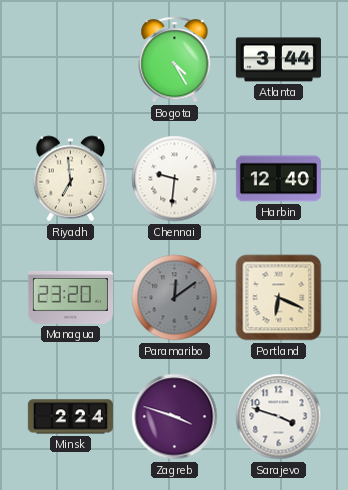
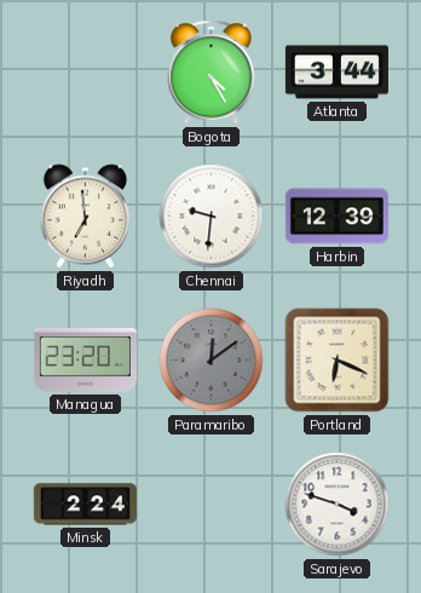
Harbin: 12:40 -> 12:39
Zagreb: 3:48 -> none
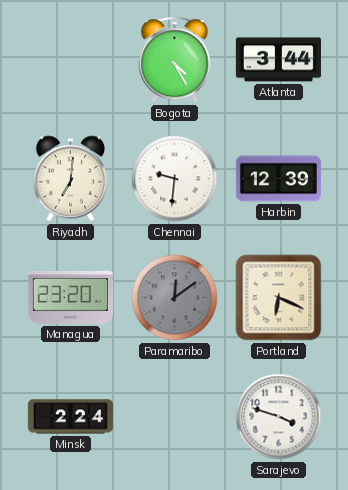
Riyadh: 6:59 -> 7:01
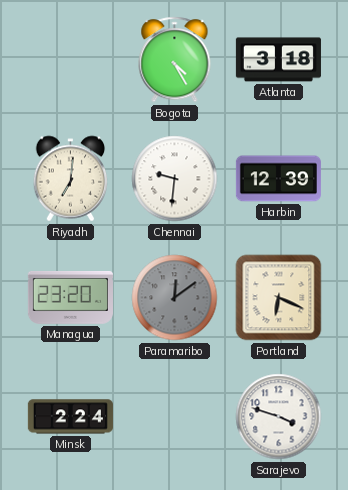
Atlanta: 3:44 -> 3:18
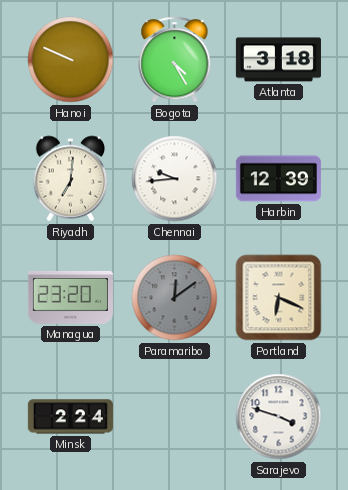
Hanoi: none -> 9:49
Chennai: 9:31 -> 9:44
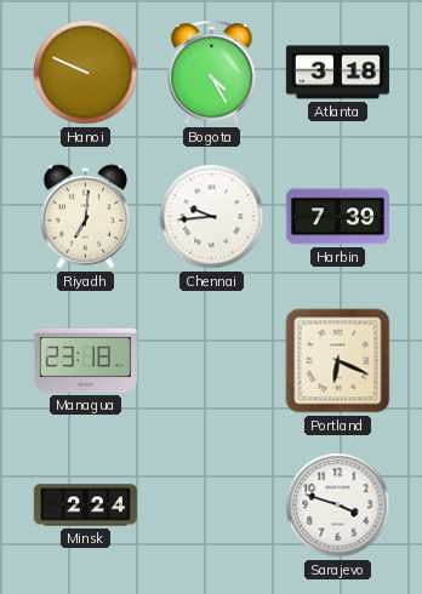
Harbin: 12:39 -> 7:39
Managua: 23:20 -> 23:18
Paramaribo: 12:09 -> none
